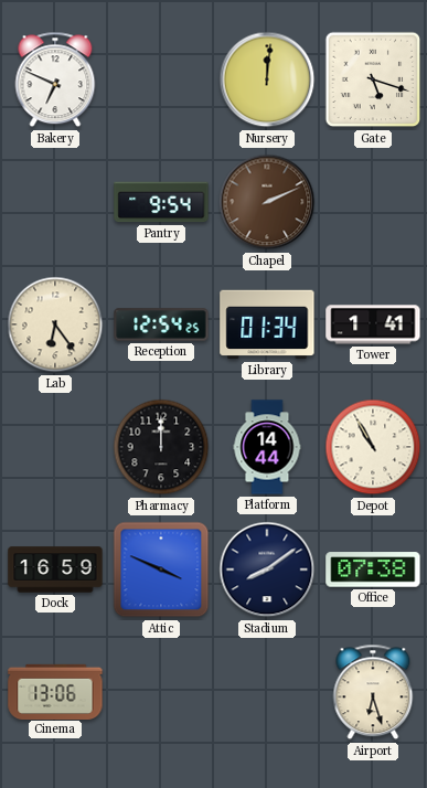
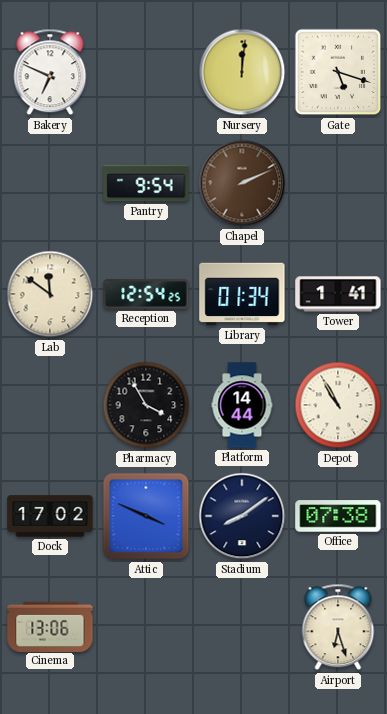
Lab: 6:24 -> 11:51
Pharmacy: 12:00 -> 3:55
Dock: 16:59 -> 17:02
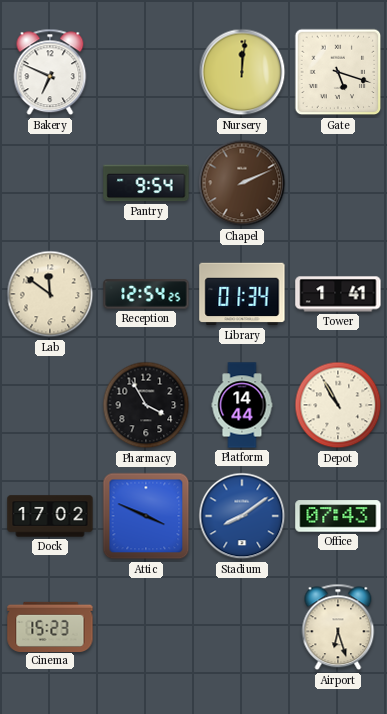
Stadium dial: navy -> blue
Office: 07:38 -> 07:43
Cinema: 13:06 -> 15:23
